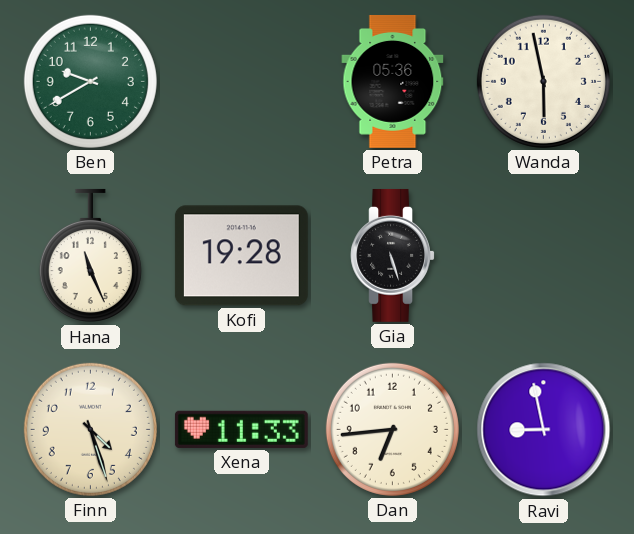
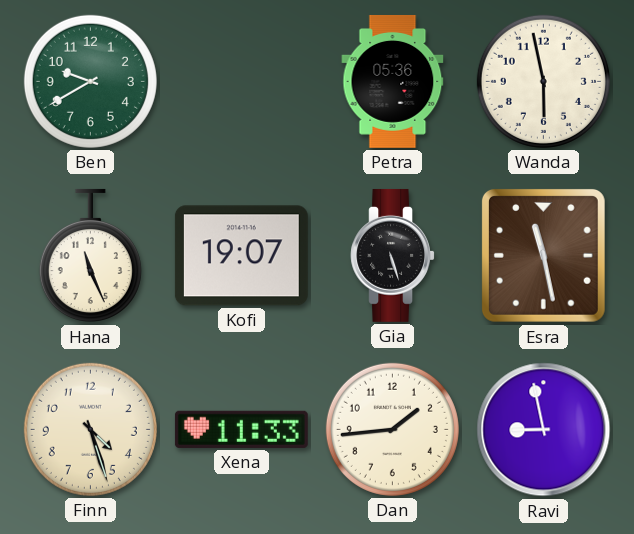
Kofi: 19:28 -> 19:07
Esra: none -> 11:28
Dan: 6:44 -> 1:44
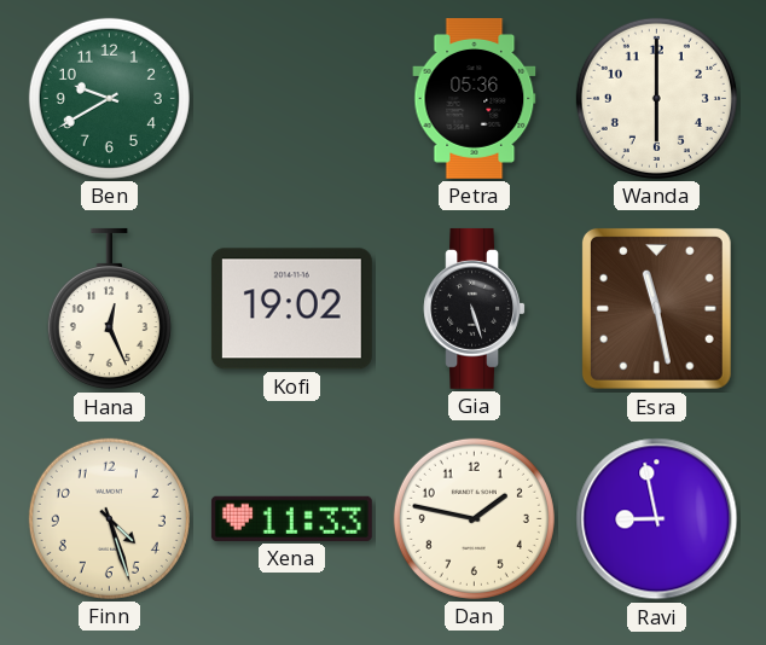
Wanda: 5:58 -> 6:00
Hana: 11:26 -> 12:26
Kofi: 19:07 -> 19:02
Dan: 1:44 -> 1:47
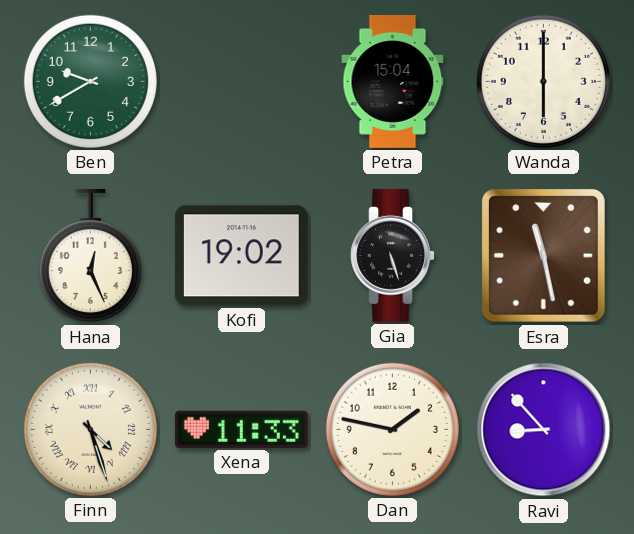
Petra: 05:36 -> 15:04
Finn numerals: Arabic -> Roman
Ravi: 8:58 -> 8:53
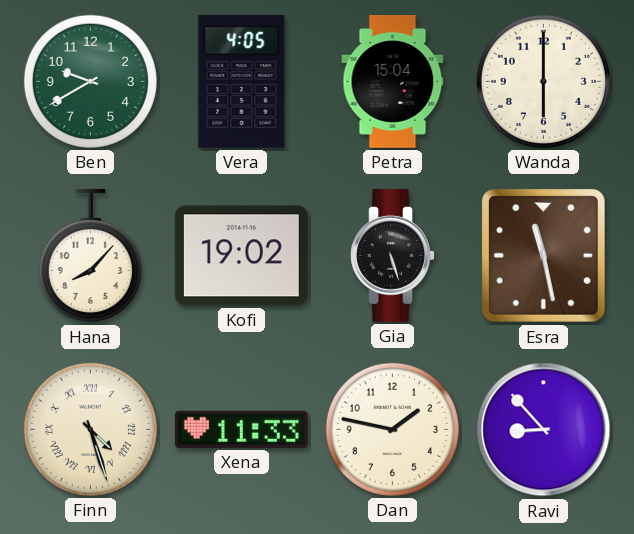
Vera: none -> 4:05
Hana: 12:26 -> 8:07
